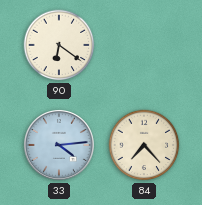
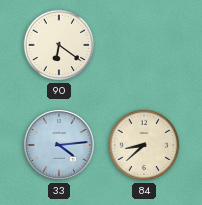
84: 7:23 -> 8:38
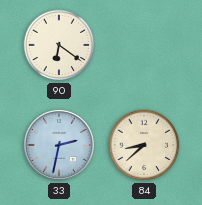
33: 4:14 -> 2:32
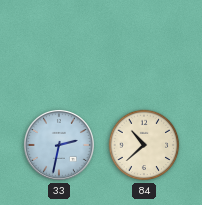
90: 6:21 -> none
84: 8:38 -> 10:38
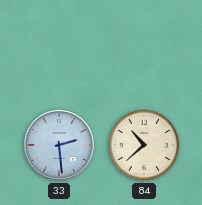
33: 2:32 -> 2:29
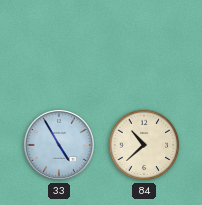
33: 2:29 -> 4:55
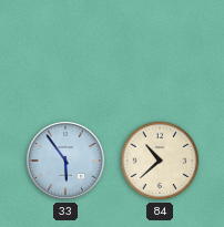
33: 4:55 -> 5:54
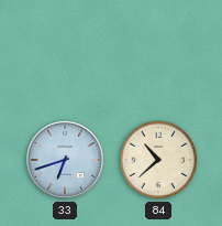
33: 5:54 -> 6:42
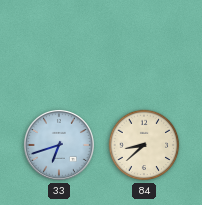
84: 10:38 -> 8:38
